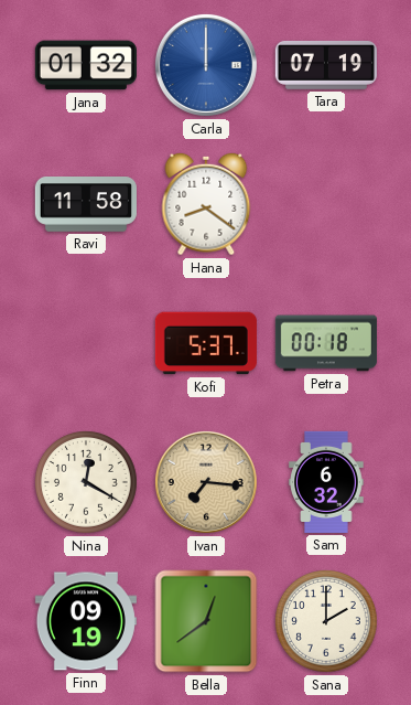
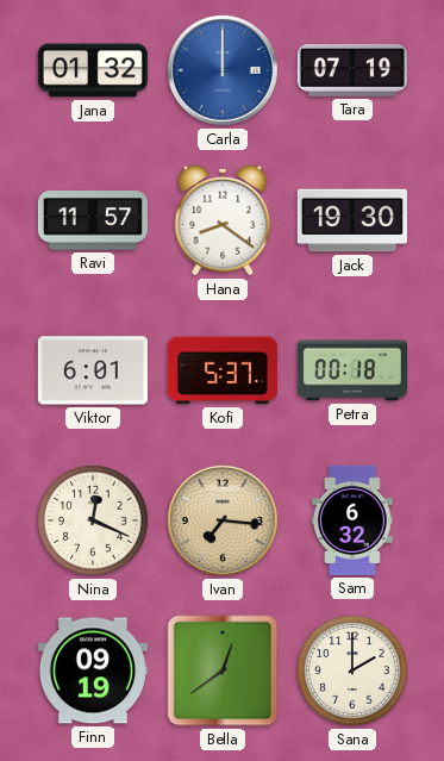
Ravi: 11:58 -> 11:57
Jack: none -> 19:30
Viktor: none -> 6:01
Nina: 12:20 -> 12:19
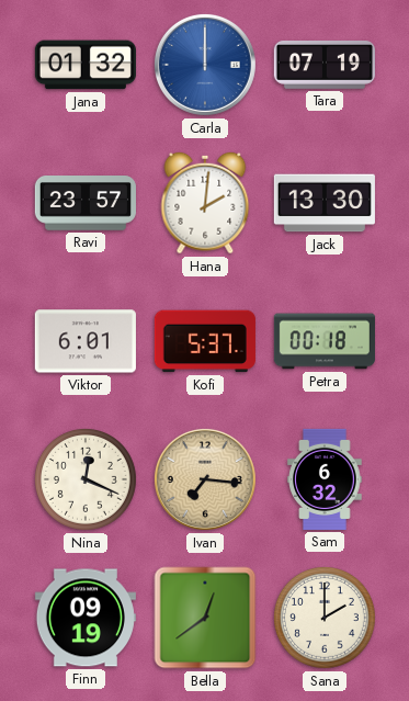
Ravi: 11:57 -> 23:57
Hana: 8:21 -> 2:01
Jack: 19:30 -> 13:30
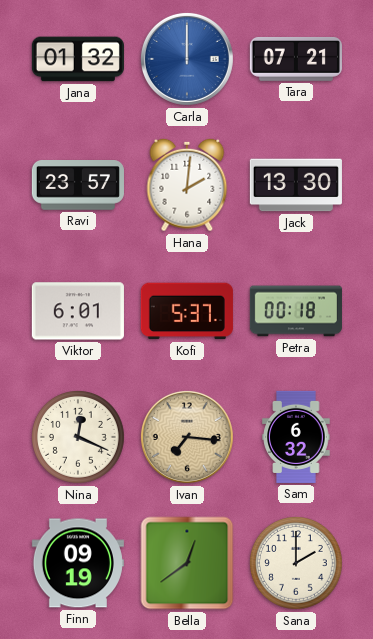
Tara: 07:19 -> 07:21
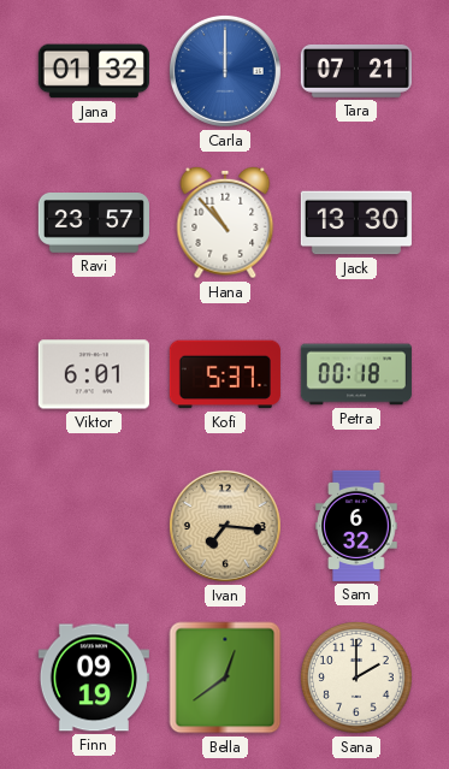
Hana: 2:01 -> 10:53
Nina: 12:19 -> none
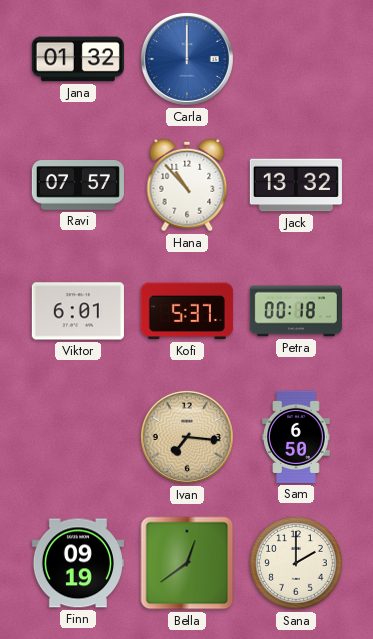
Tara: 07:21 -> none
Ravi: 23:57 -> 07:57
Jack: 13:30 -> 13:32
Sam: 6:32 -> 6:50
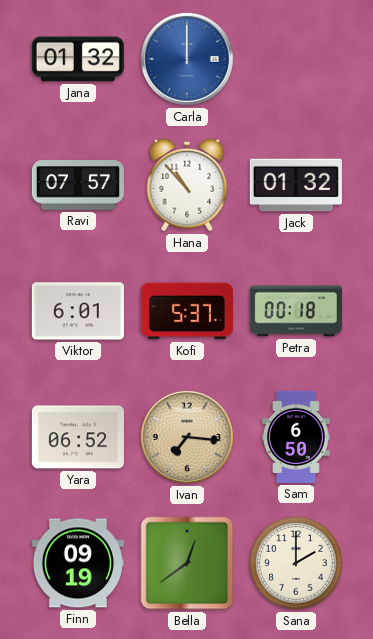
Jack: 13:32 -> 01:32
Yara: none -> 06:52
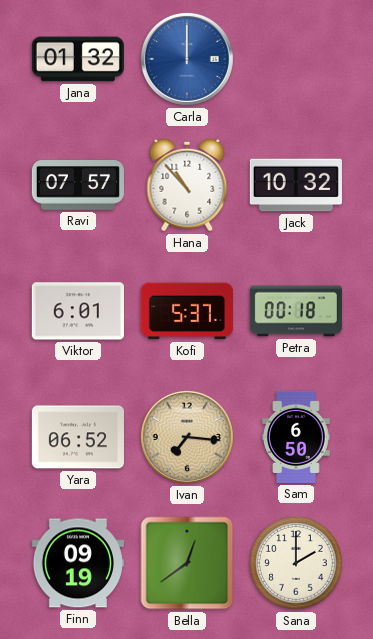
Jack: 01:32 -> 10:32
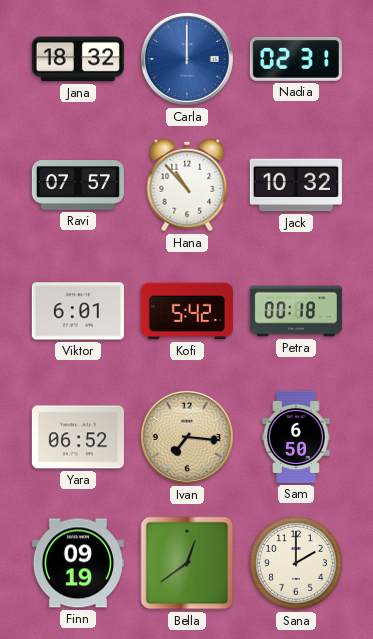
Jana: 01:32 -> 18:32
Nadia: none -> 02:31
Kofi: 5:37 -> 5:42
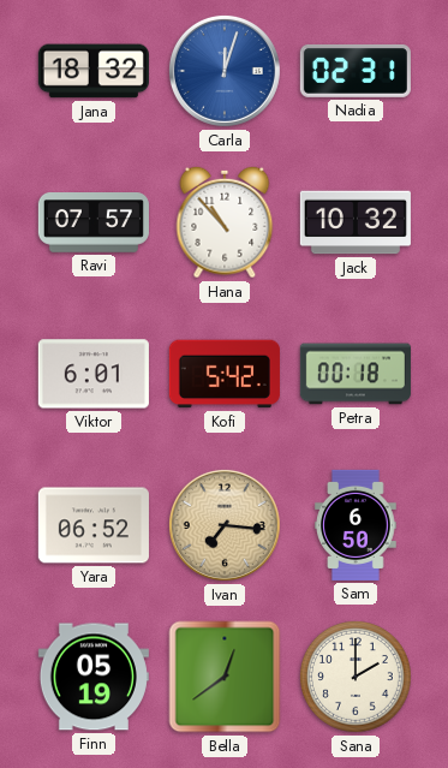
Carla: 12:00 -> 12:03
Finn: 09:19 -> 05:19
